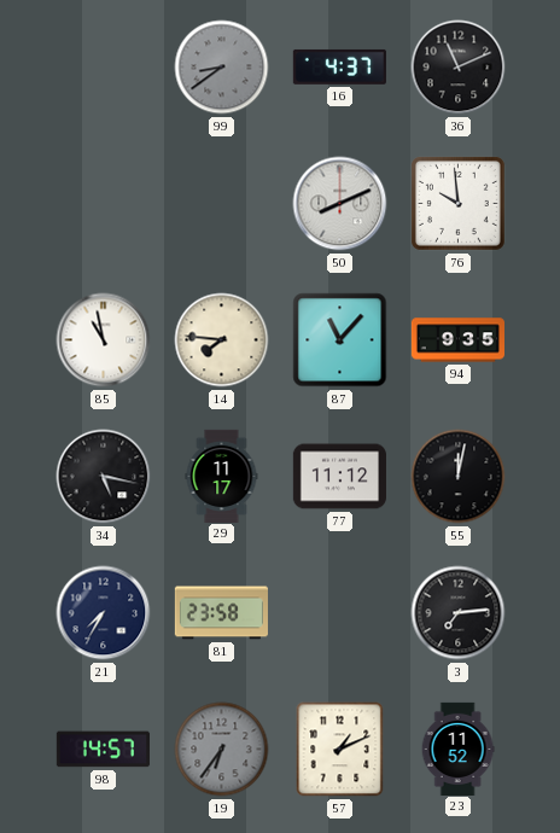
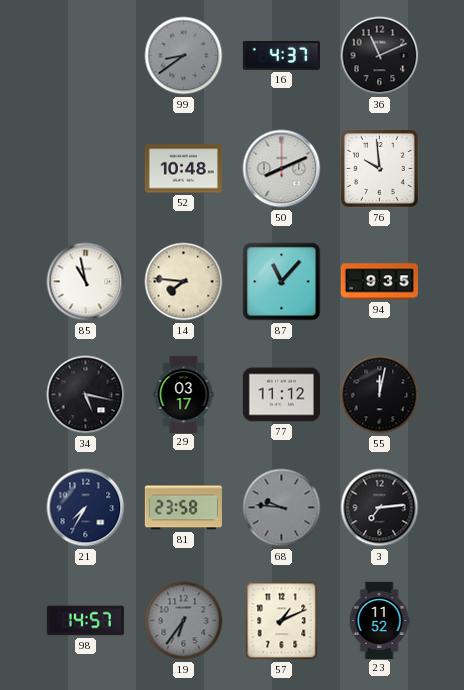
52: none -> 10:48
29: 11:17 -> 03:17
68: none -> 9:46
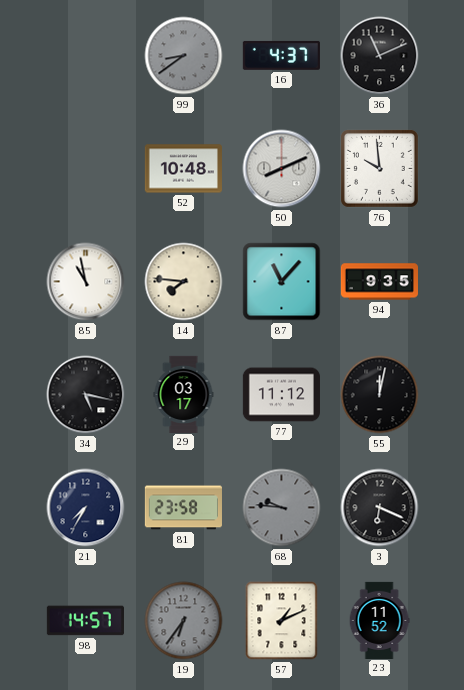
3: 7:14 -> 6:19
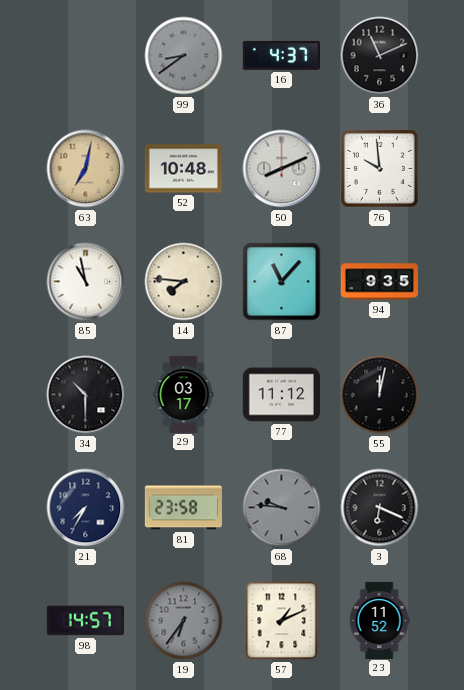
63: none -> 7:02
34: 5:17 -> 10:30
